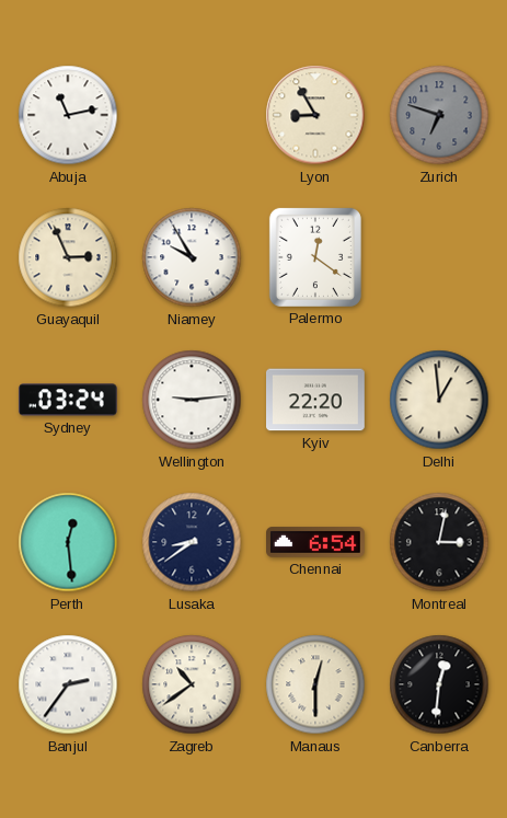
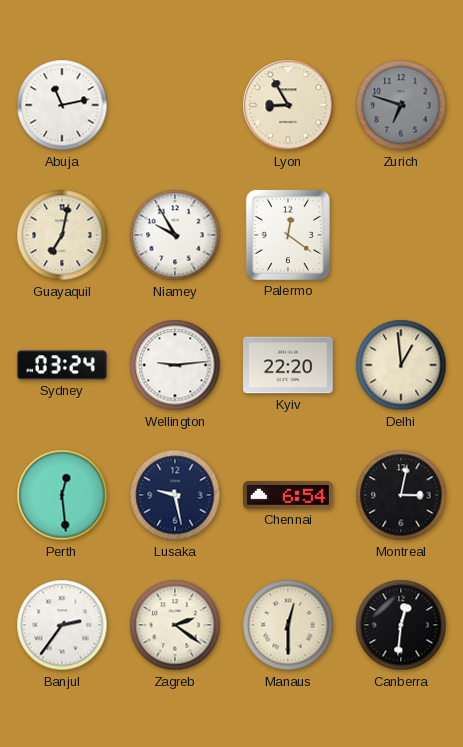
Guayaquil: 2:56 -> 7:02
Lusaka: 8:39 -> 9:28
Zagreb: 10:39 -> 2:21
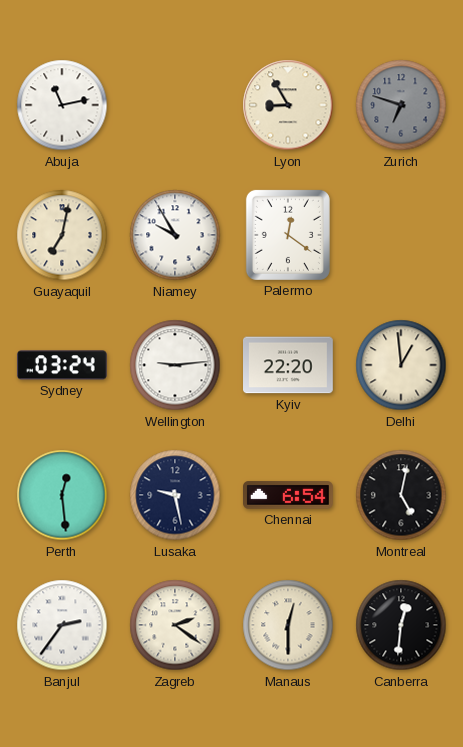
Montreal: 3:02 -> 5:02
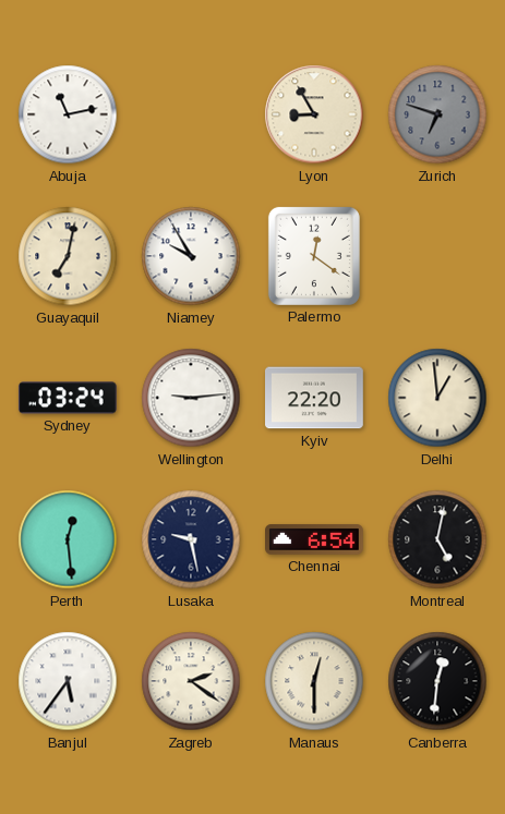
Banjul: 2:36 -> 5:36
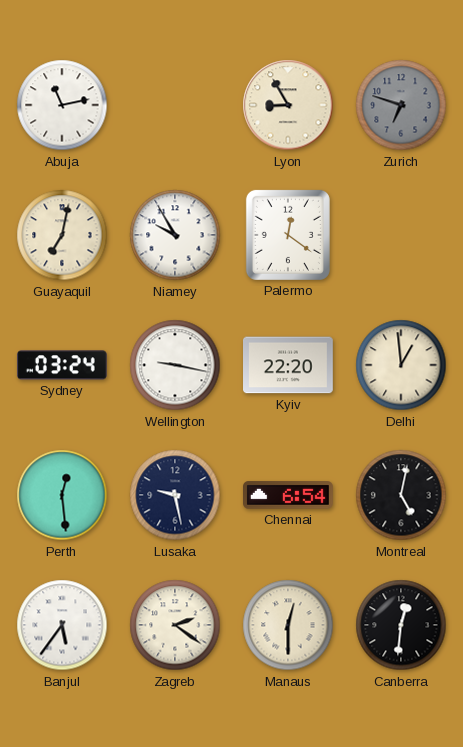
Wellington: 9:14 -> 9:17
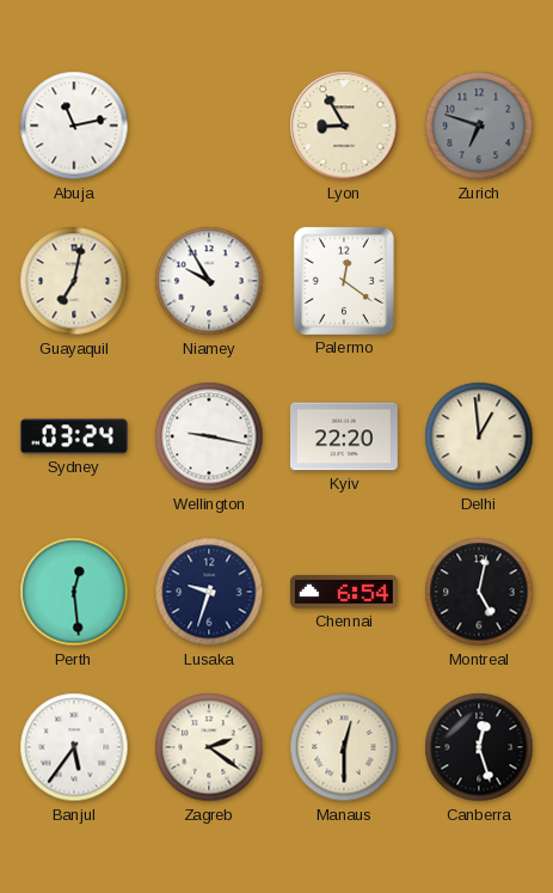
Lusaka: 9:28 -> 9:33
Canberra: 12:31 -> 12:27
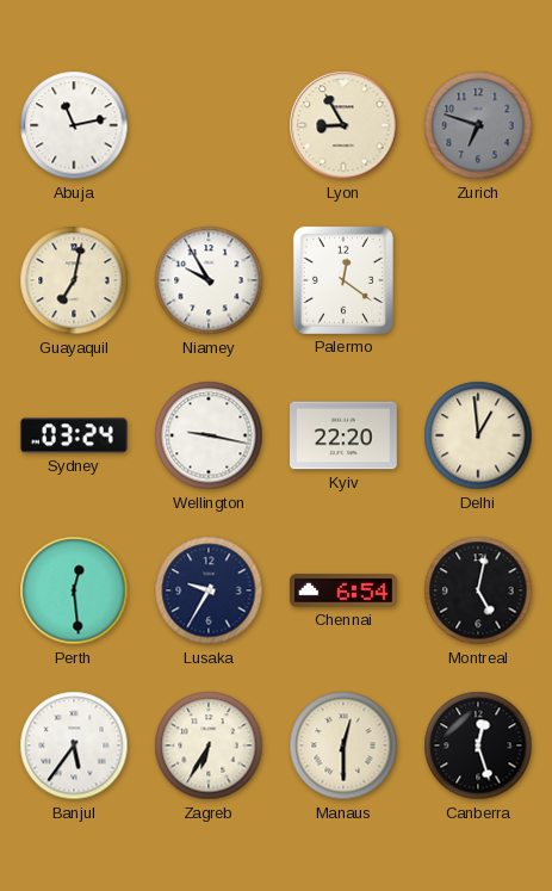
Lusaka: 9:33 -> 9:35
Zagreb: 2:21 -> 6:35
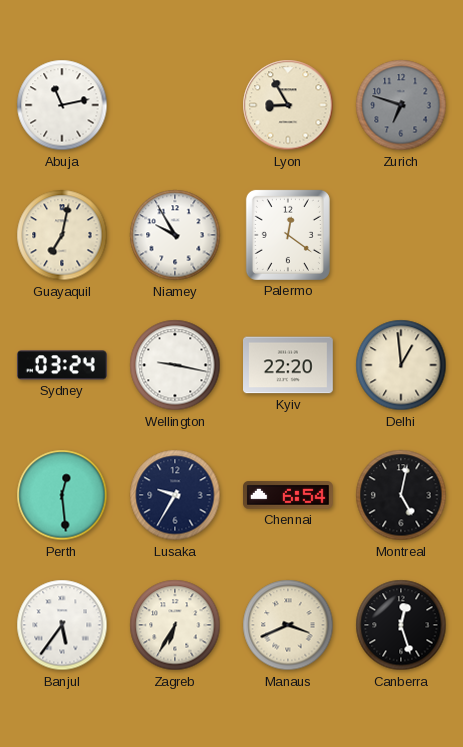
Manaus: 12:30 -> 3:41
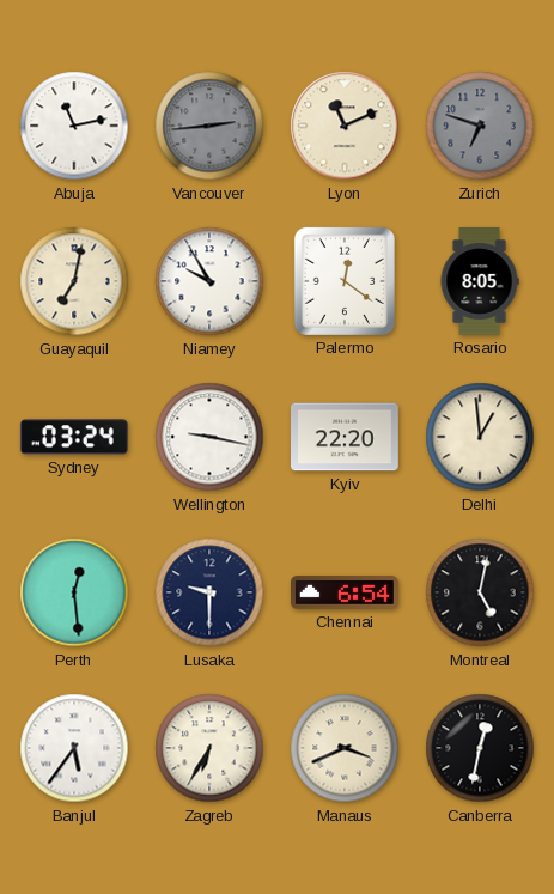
Vancouver: none -> 2:44
Lyon: 8:55 -> 11:11
Rosario: none -> 8:05
Lusaka: 9:35 -> 9:30
Canberra: 12:27 -> 12:32
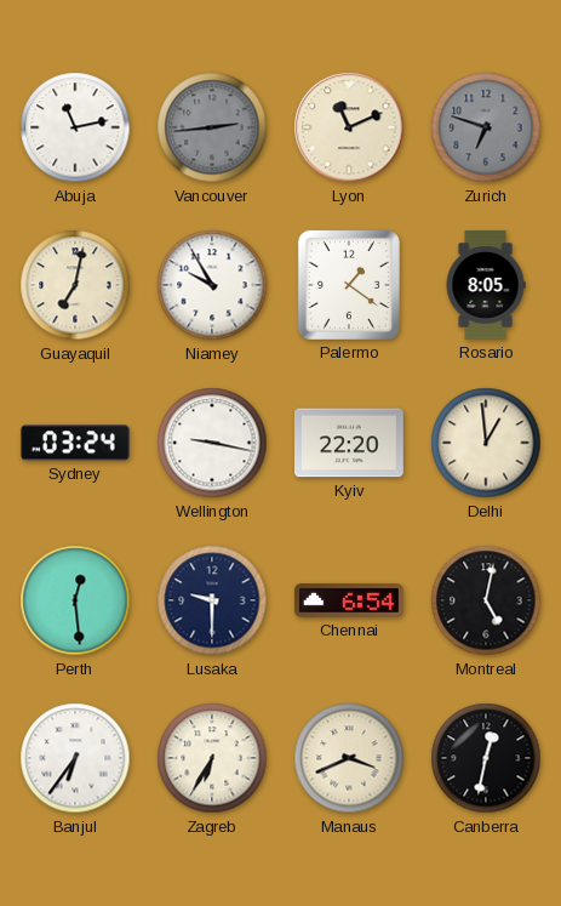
Palermo: 12:21 -> 1:21
Banjul: 5:36 -> 6:36
